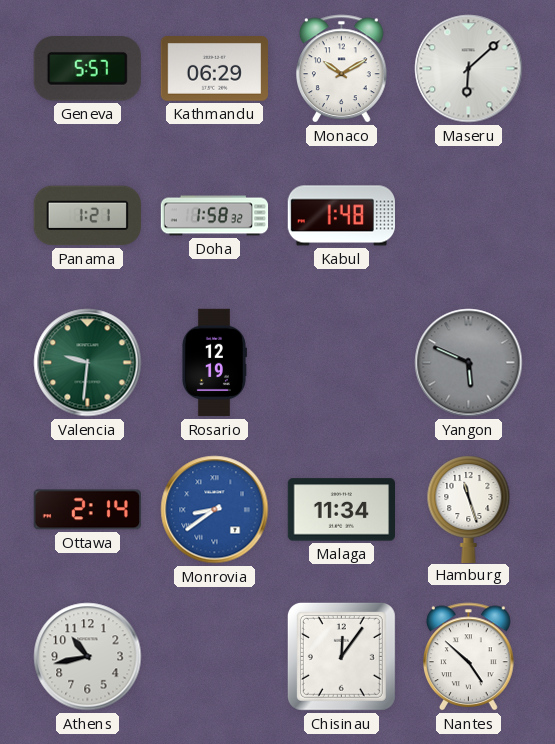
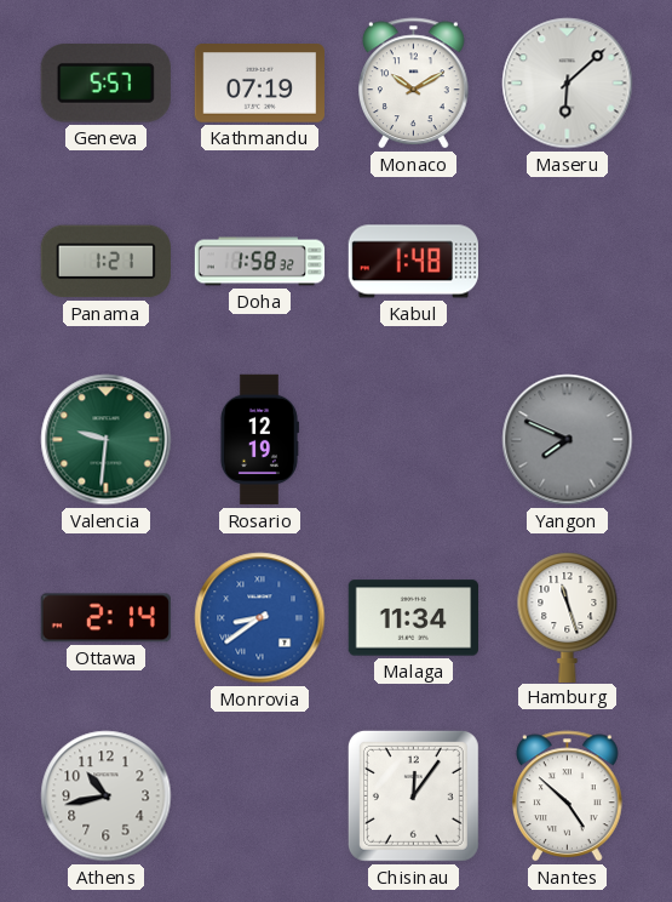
Kathmandu: 06:29 -> 07:19
Yangon: 5:49 -> 7:49
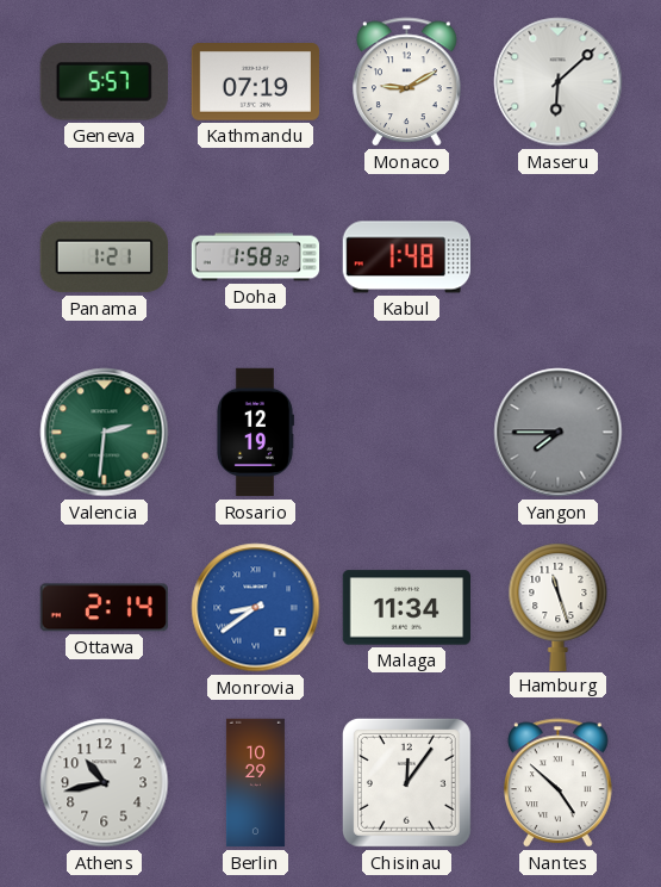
Monaco: 10:10 -> 9:10
Valencia: 9:31 -> 2:31
Yangon: 7:49 -> 7:45
Berlin: none -> 10:29
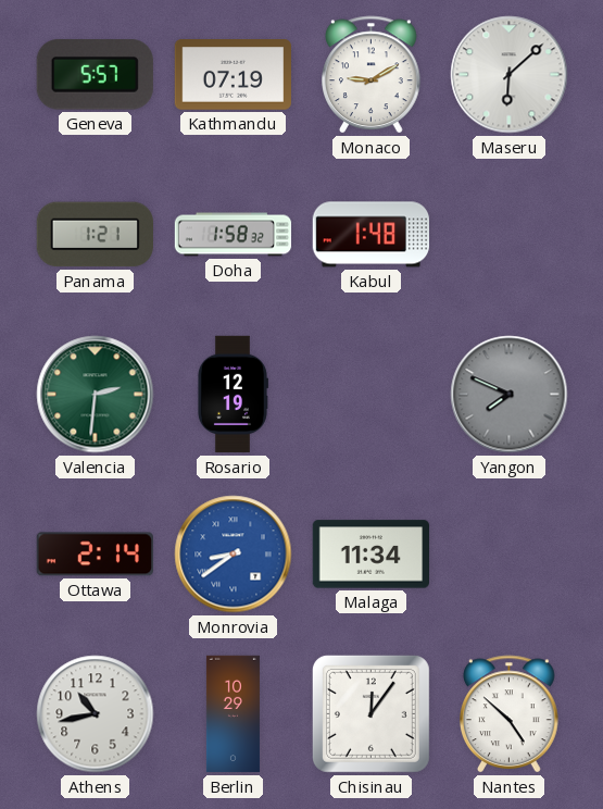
Yangon: 7:45 -> 7:49
Hamburg: 11:27 -> none
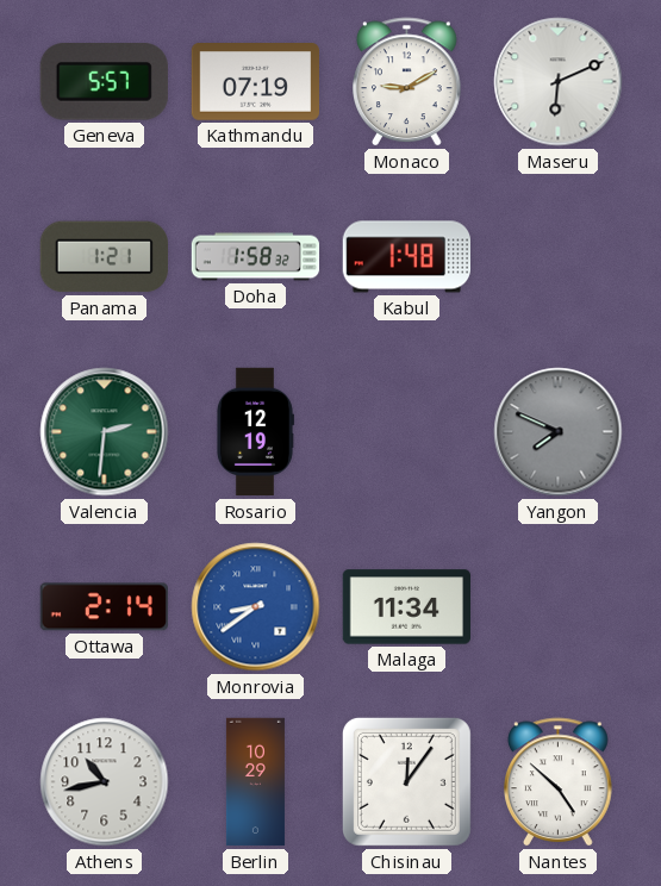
Maseru: 6:08 -> 6:11
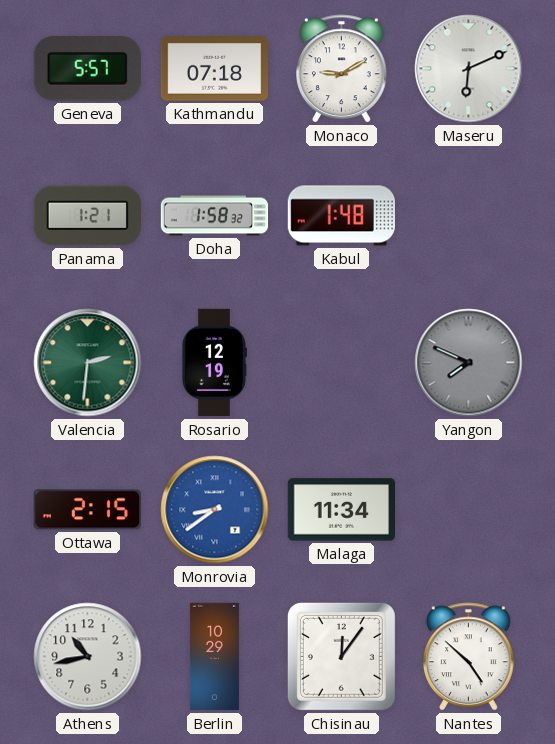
Kathmandu: 07:19 -> 07:18
Ottawa: 2:14 -> 2:15
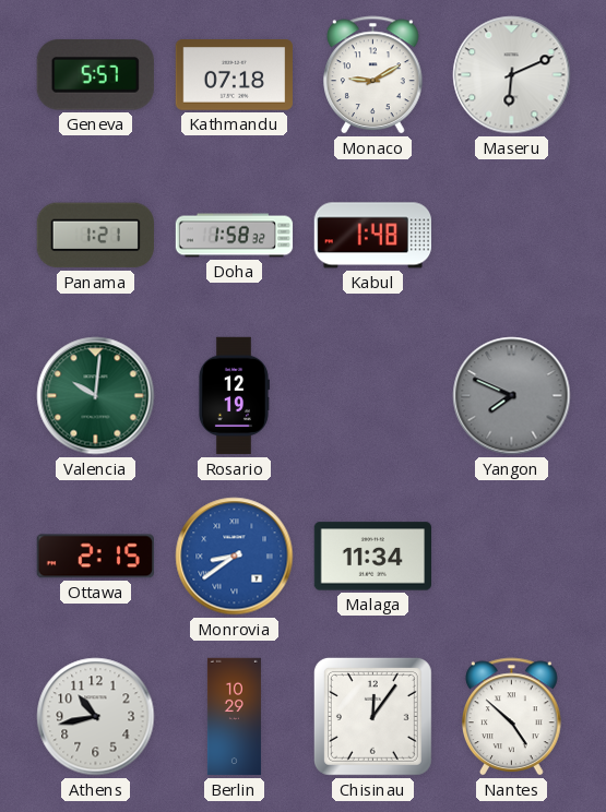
Valencia: 2:31 -> 10:01
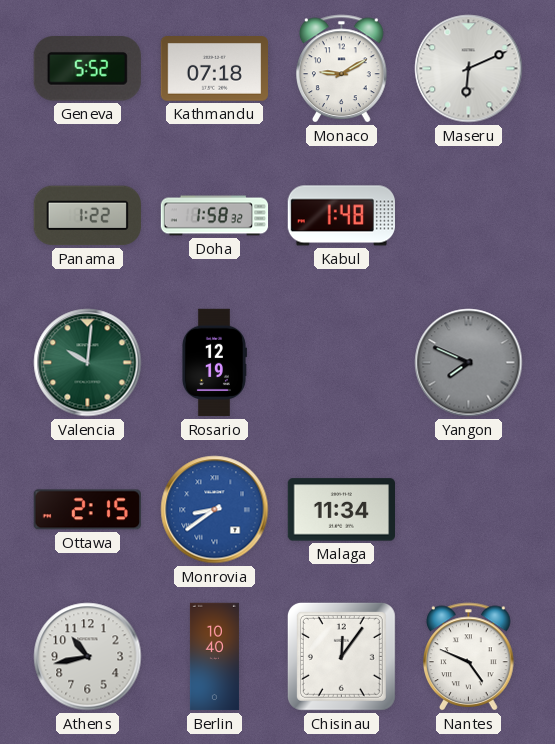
Geneva: 5:57 -> 5:52
Panama: 1:21 -> 1:22
Berlin: 10:29 -> 10:40
Nantes: 4:52 -> 4:49
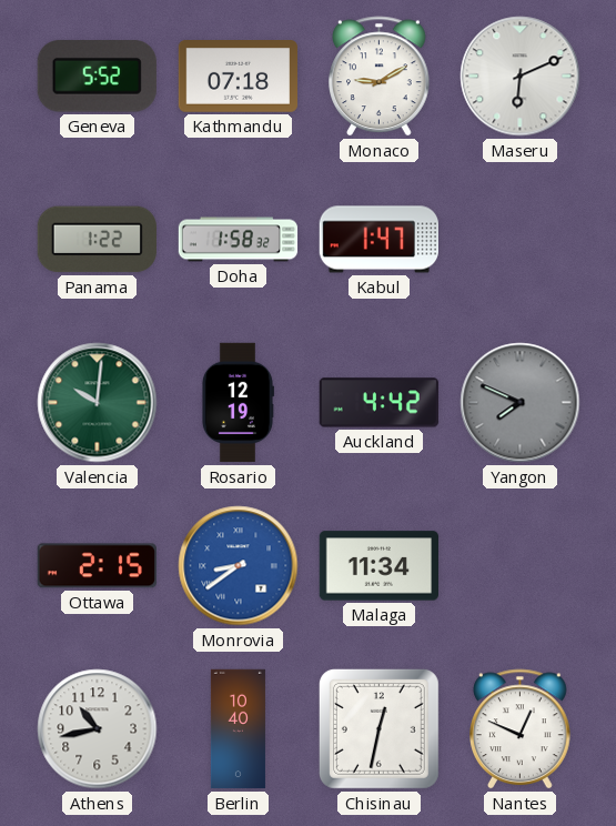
Kabul: 1:48 -> 1:47
Auckland: none -> 4:42
Chisinau: 12:06 -> 12:32
Nantes: 4:49 -> 12:49
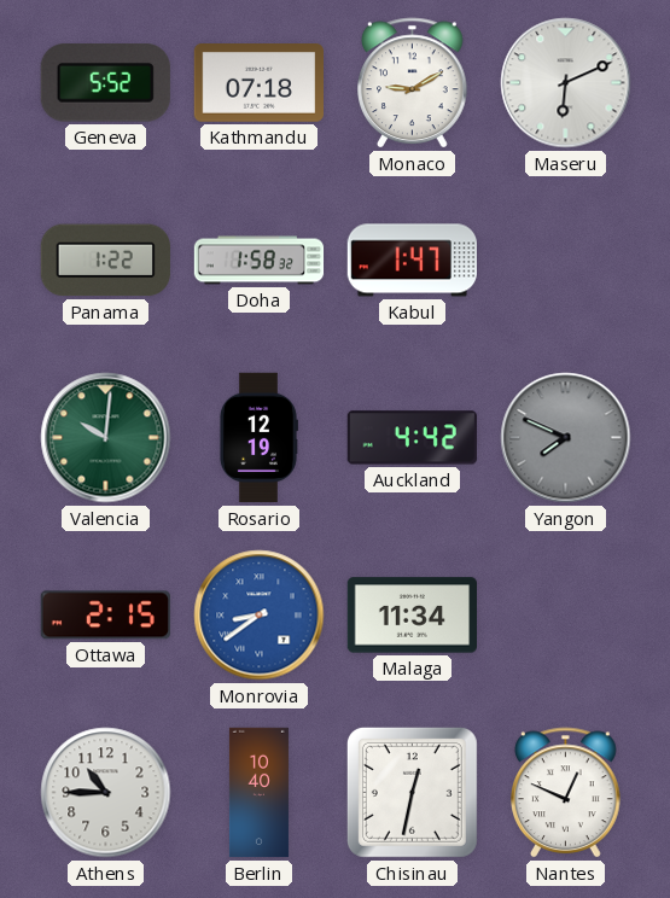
Athens: 10:43 -> 10:45
